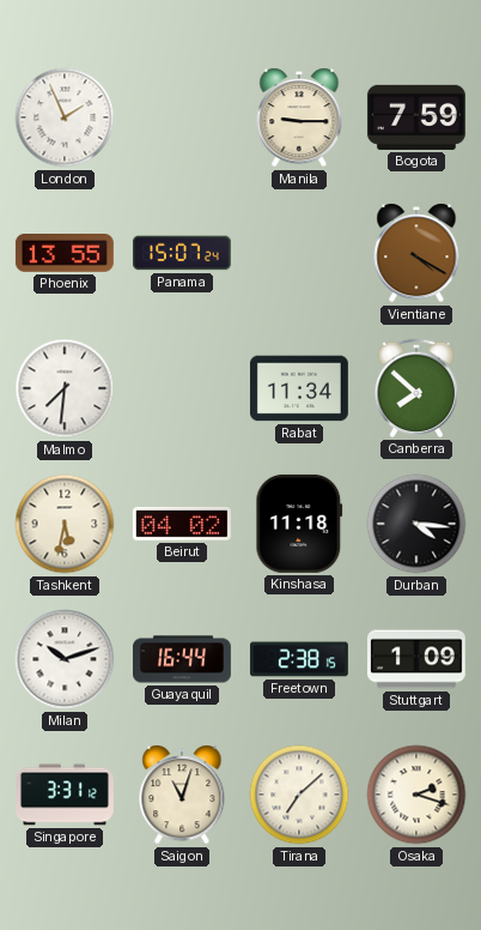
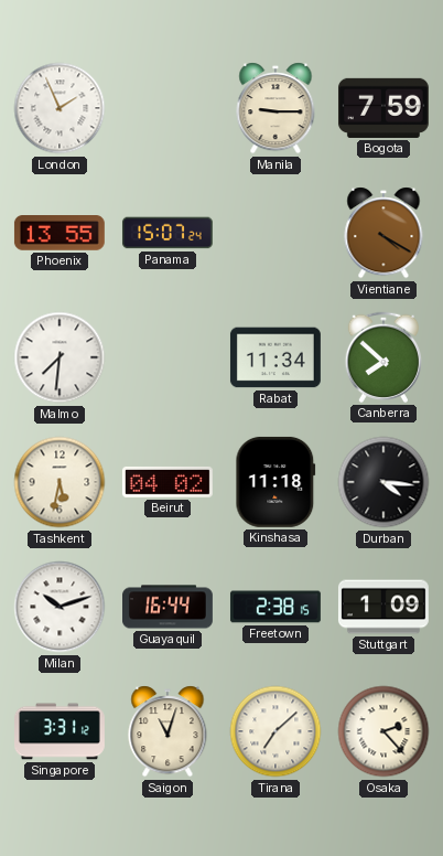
Osaka: 2:18 -> 2:23
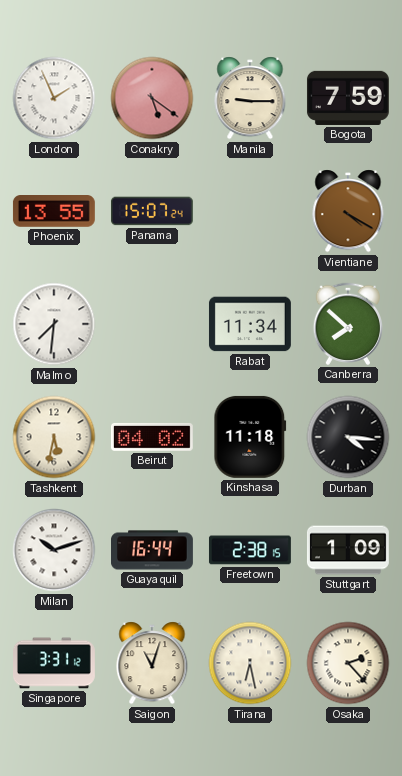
Conakry: none -> 5:21
Tirana: 7:08 -> 6:28
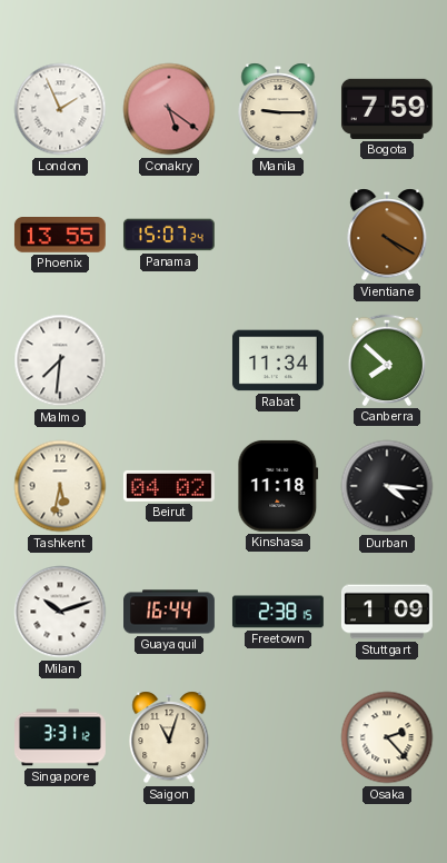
Tirana: 6:28 -> none
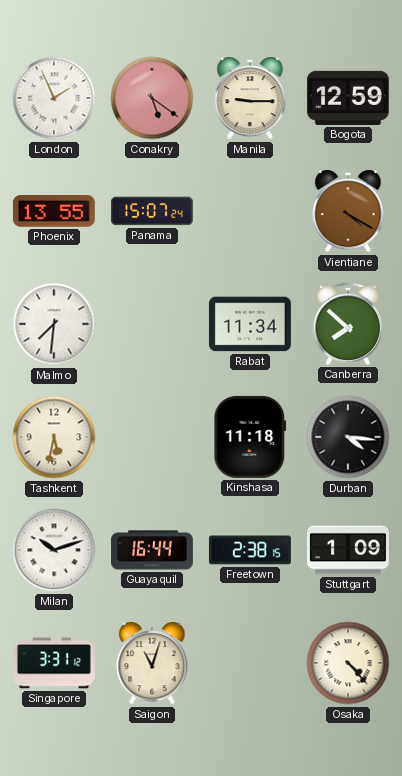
Bogota: 7:59 -> 12:59
Beirut: 04:02 -> none
Osaka: 2:23 -> 4:23
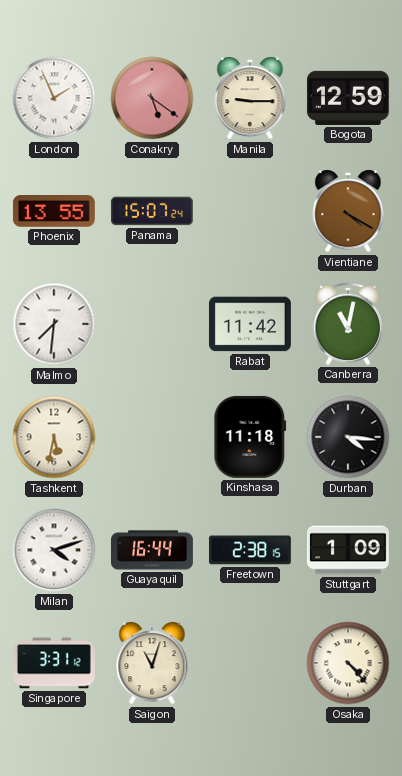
Rabat: 11:34 -> 11:42
Canberra: 7:52 -> 11:02
Milan: 10:12 -> 4:12
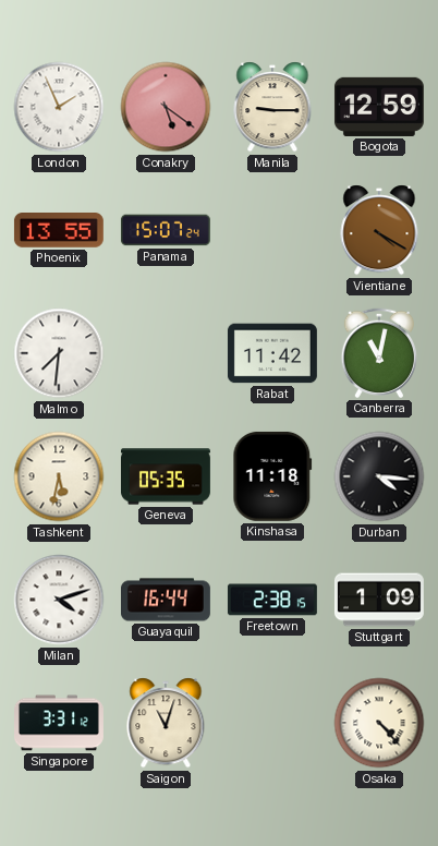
Geneva: none -> 05:35
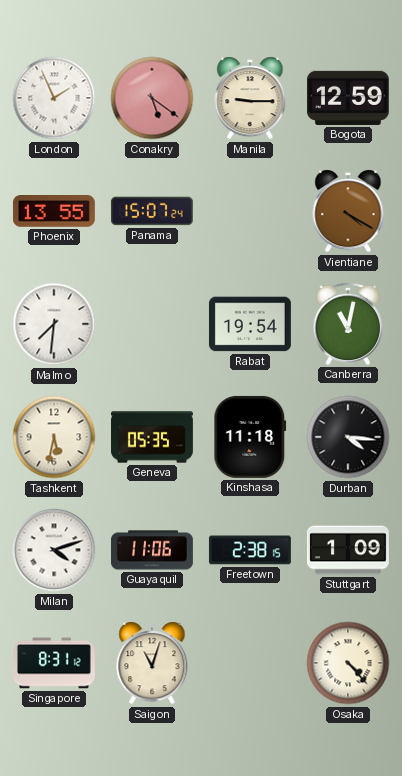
Rabat: 11:42 -> 19:54
Guayaquil: 16:44 -> 11:06
Singapore: 3:31 -> 8:31
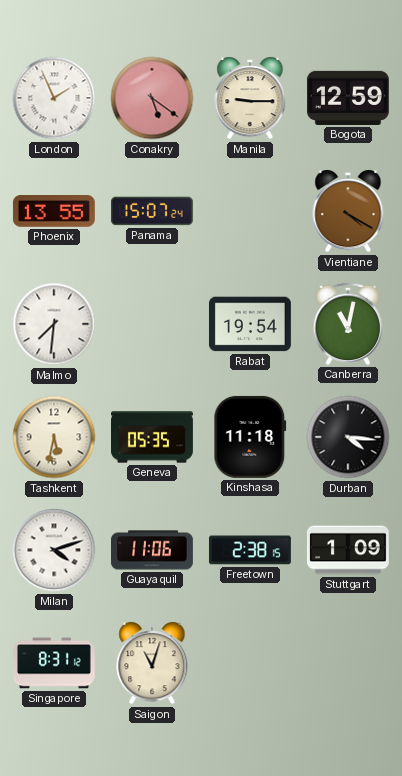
Osaka: 4:23 -> none
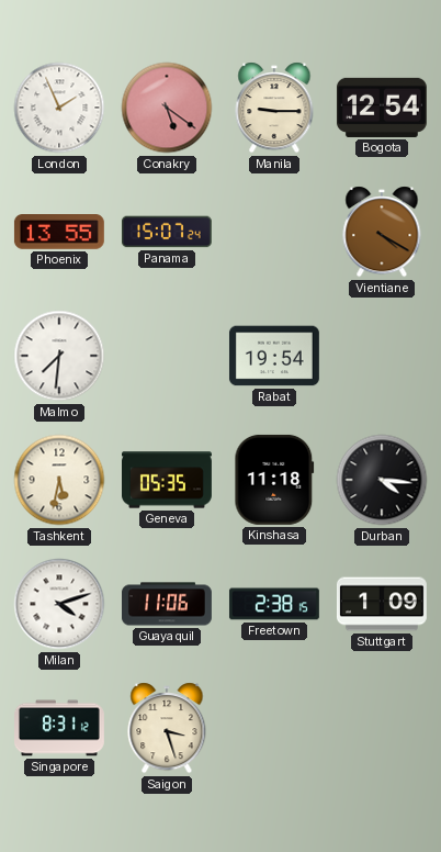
Bogota: 12:59 -> 12:54
Canberra: 11:02 -> none
Saigon: 11:03 -> 3:27
